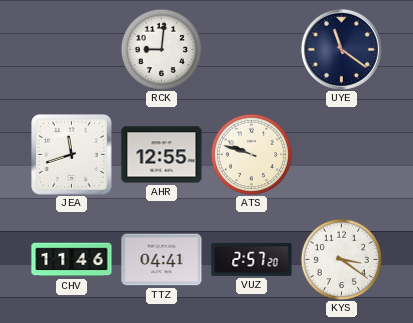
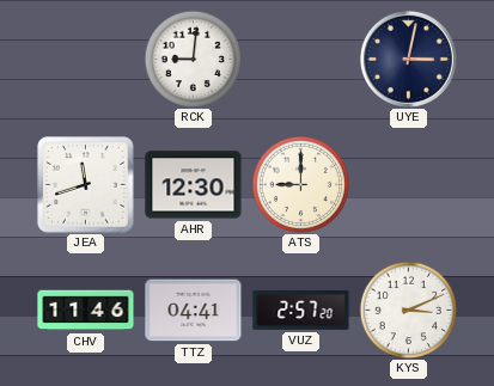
UYE: 11:21 -> 3:02
AHR: 12:55 -> 12:30
ATS: 9:48 -> 9:00
KYS: 3:21 -> 3:11
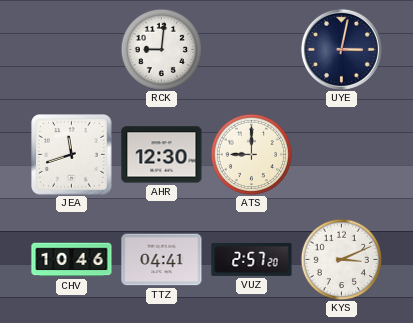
CHV: 11:46 -> 10:46
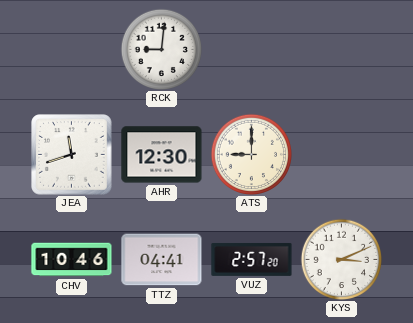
UYE: 3:02 -> none
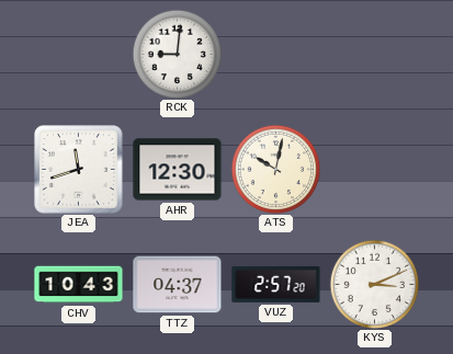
ATS: 9:00 -> 10:02
CHV: 10:46 -> 10:43
TTZ: 04:41 -> 04:37
